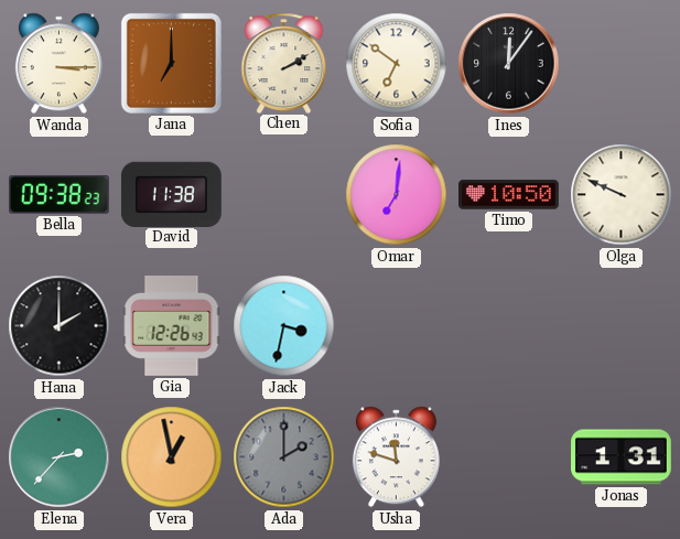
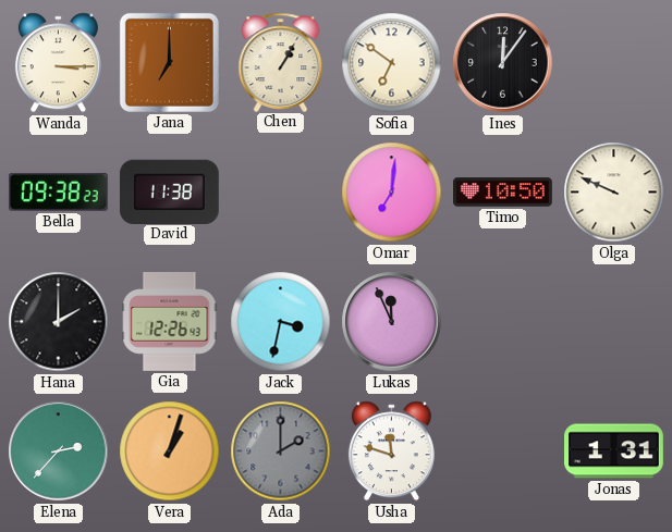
Chen: 2:10 -> 1:05
Lukas: none -> 11:56
Vera: 12:58 -> 1:03
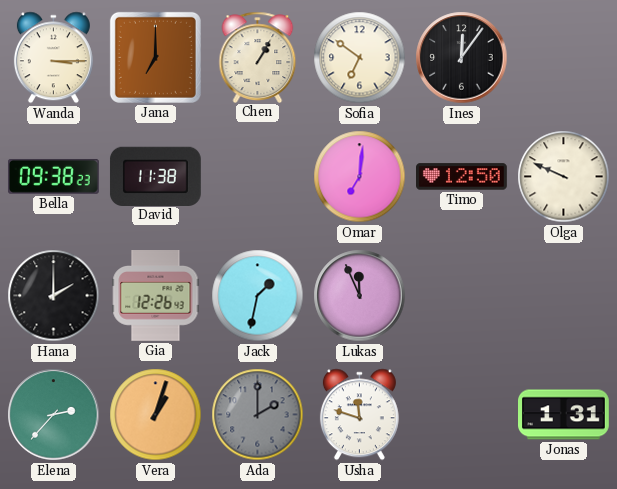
Timo: 10:50 -> 12:50
Jack: 3:32 -> 1:32
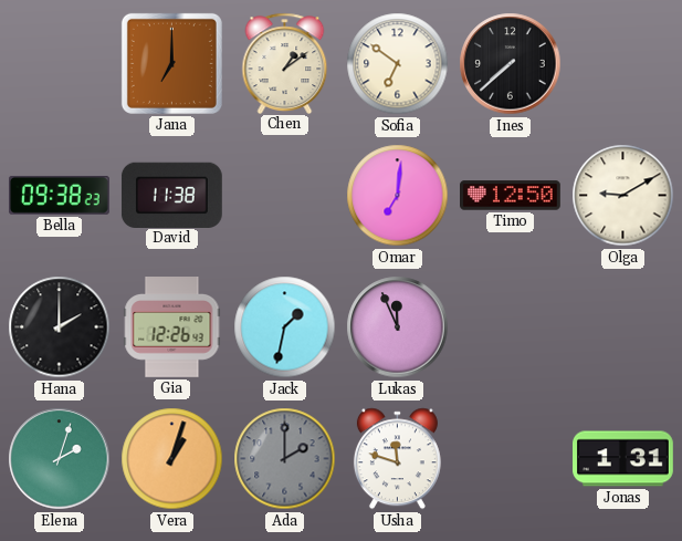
Wanda: 3:15 -> none
Chen: 1:05 -> 1:09
Ines: 12:06 -> 7:38
Olga: 9:49 -> 9:10
Elena: 2:37 -> 2:03
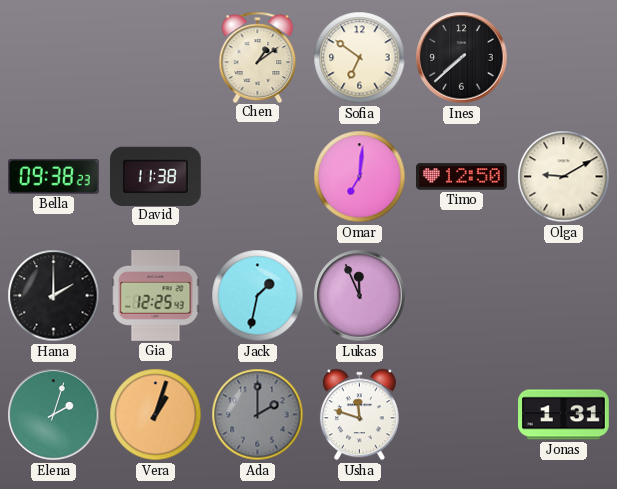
Jana: 7:00 -> none
Gia: 12:26 -> 12:25
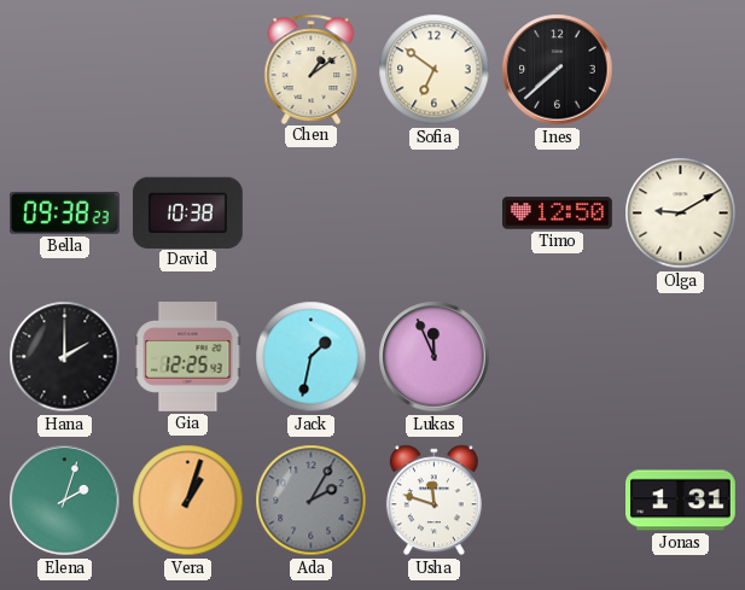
David: 11:38 -> 10:38
Omar: 7:01 -> none
Ada: 2:00 -> 2:05
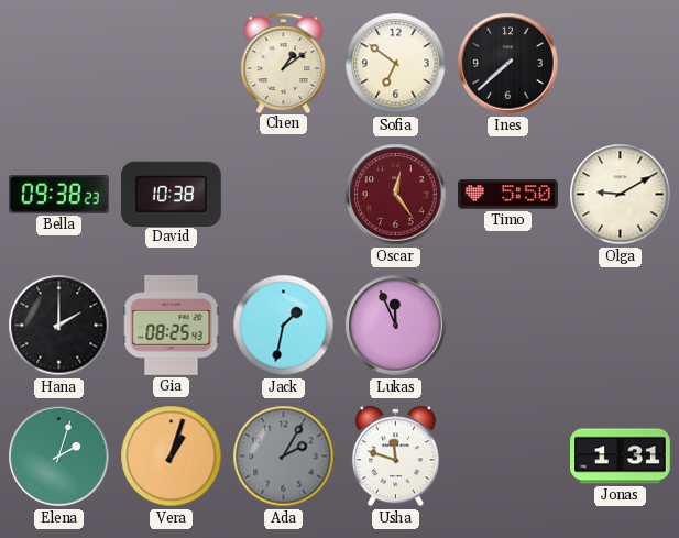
Oscar: none -> 12:24
Timo: 12:50 -> 5:50
Gia: 12:25 -> 08:25
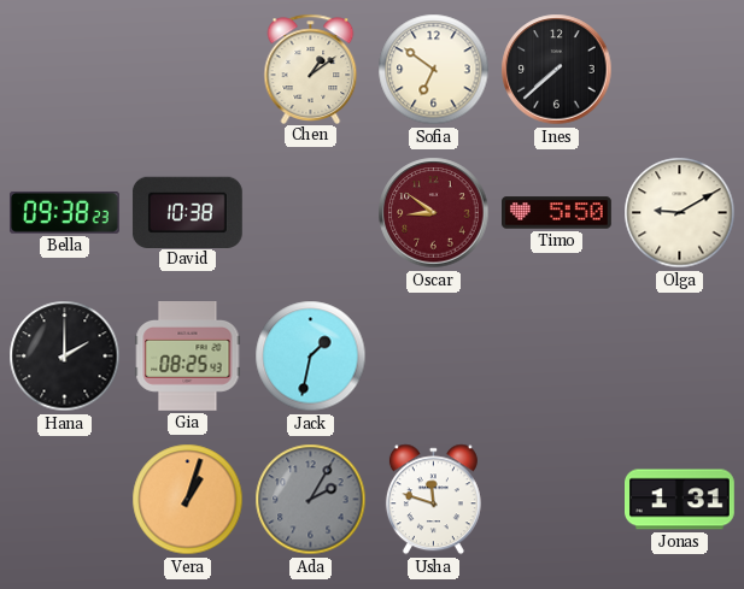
Oscar: 12:24 -> 8:51
Lukas: 11:56 -> none
Elena: 2:03 -> none
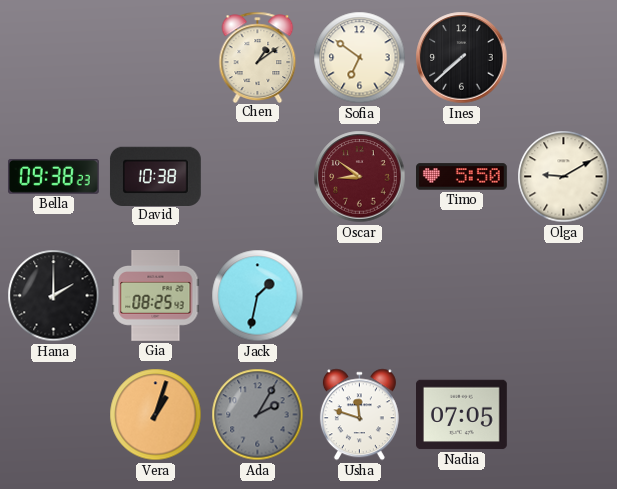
Nadia: none -> 07:05
Jonas: 1:31 -> none
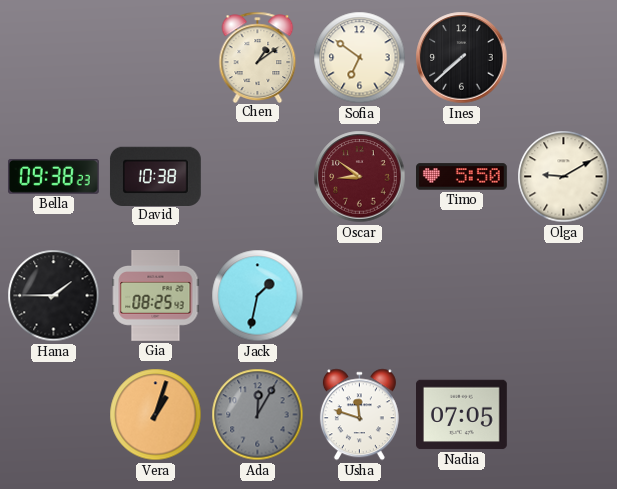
Hana: 2:00 -> 1:45
Ada: 2:05 -> 12:05
